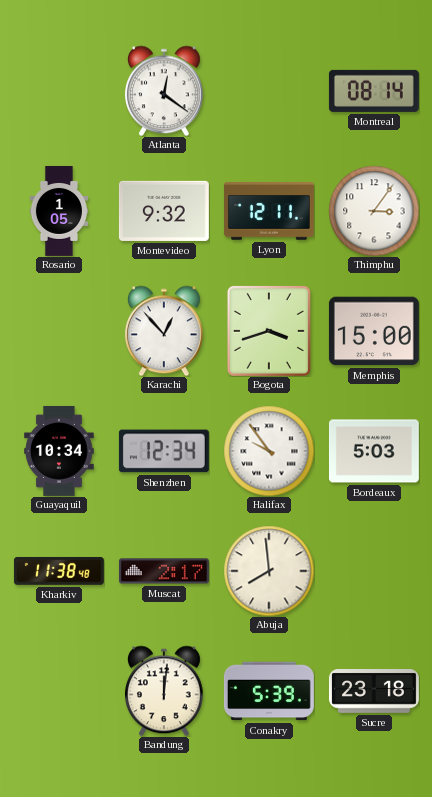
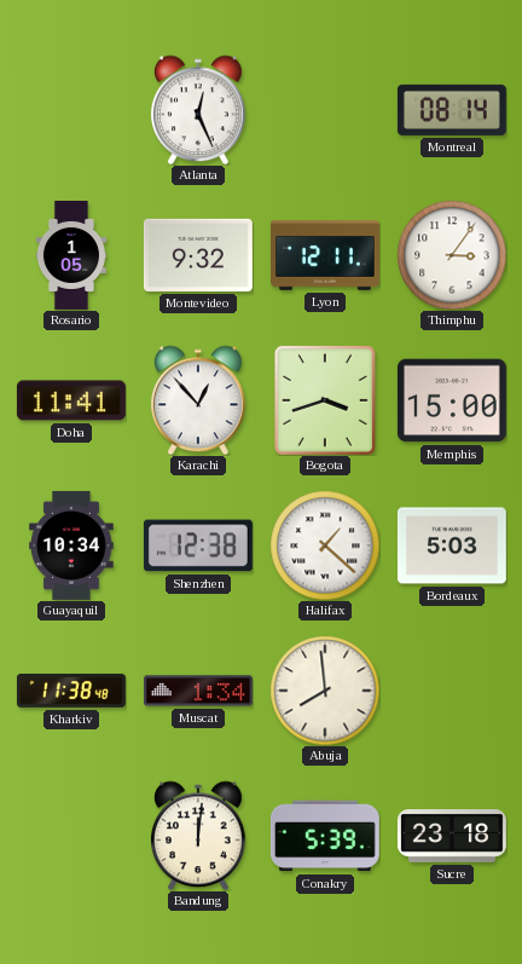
Atlanta: 12:21 -> 12:26
Doha: none -> 11:41
Shenzhen: 12:34 -> 12:38
Halifax: 9:54 -> 1:22
Muscat: 2:17 -> 1:34
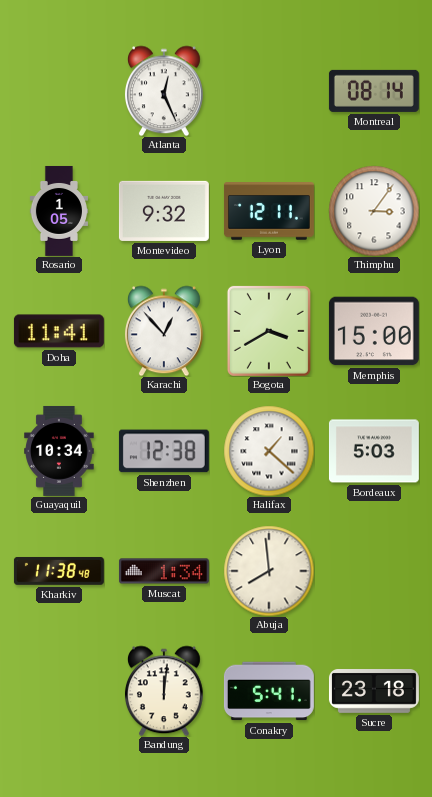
Bogota: 3:42 -> 3:40
Conakry: 5:39 -> 5:41
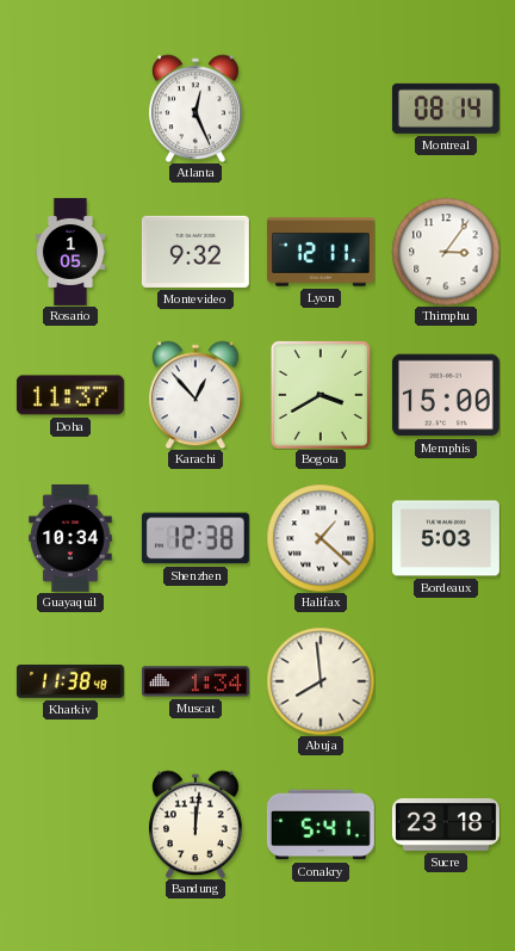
Doha: 11:41 -> 11:37
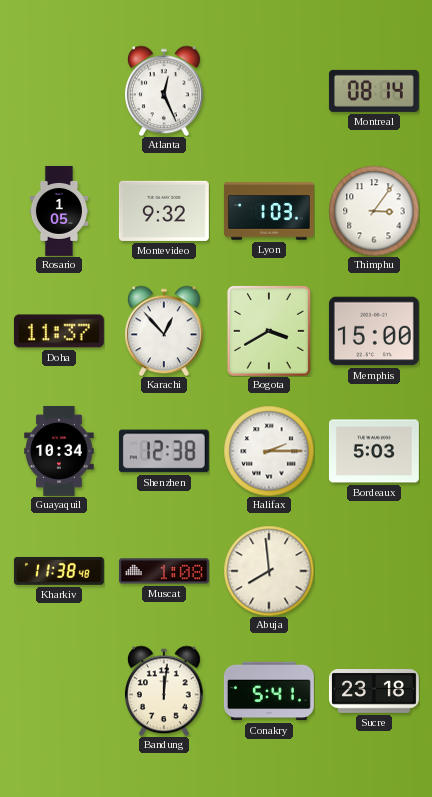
Lyon: 12:11 -> 1:03
Halifax: 1:22 -> 2:15
Muscat: 1:34 -> 1:08
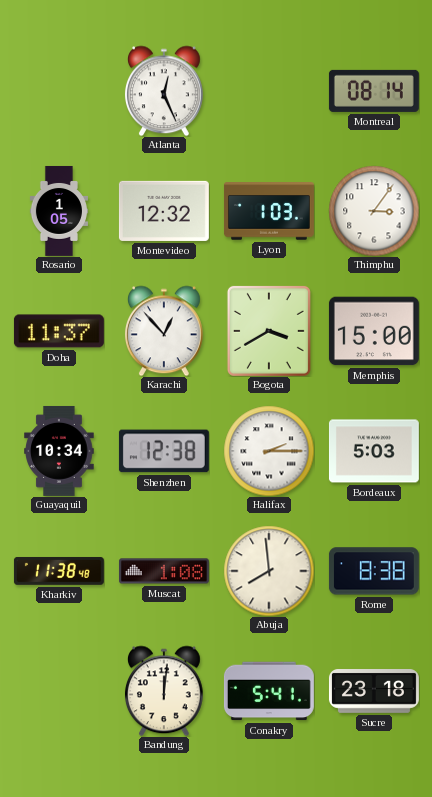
Montevideo: 9:32 -> 12:32
Rome: none -> 8:38
